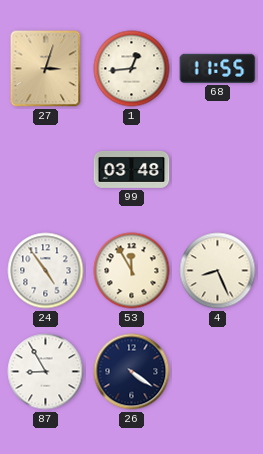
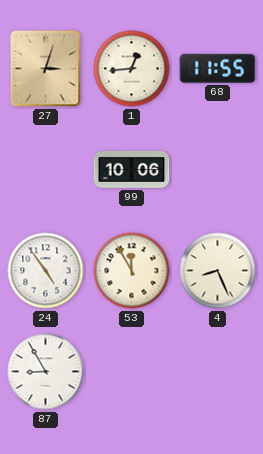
99: 03:48 -> 10:06
26: 4:21 -> none
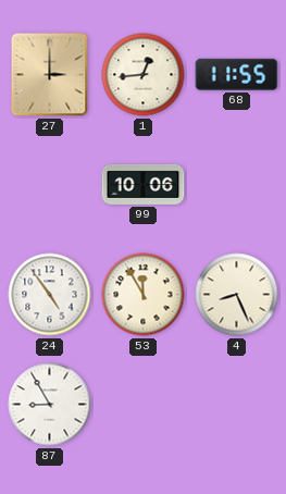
27: 3:03 -> 3:00
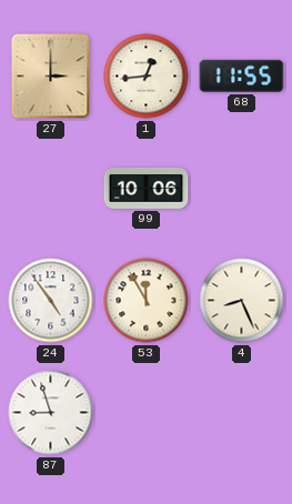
87: 8:55 -> 8:57
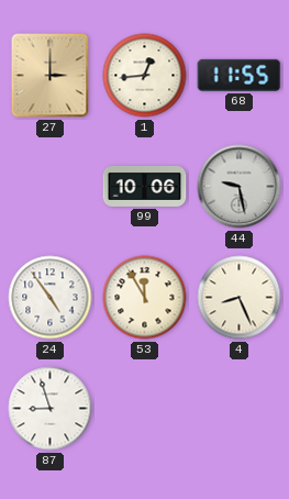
44: none -> 9:28
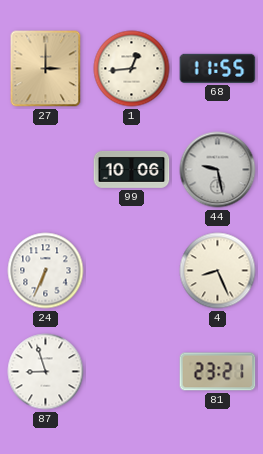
24: 4:54 -> 6:34
53: 11:55 -> none
81: none -> 23:21
